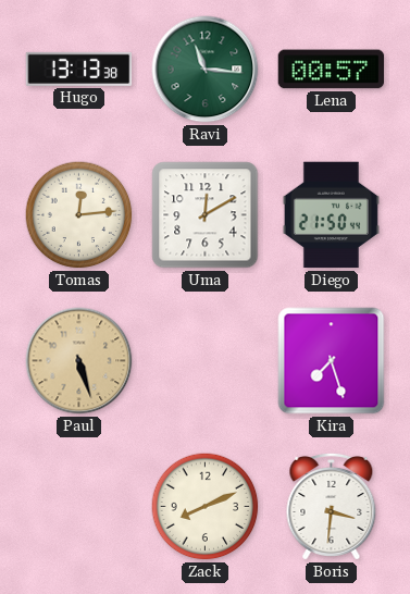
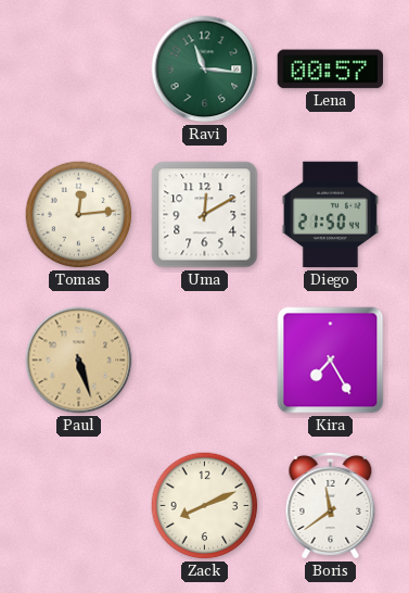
Hugo: 13:13 -> none
Kira: 7:27 -> 7:25
Boris: 3:31 -> 11:39
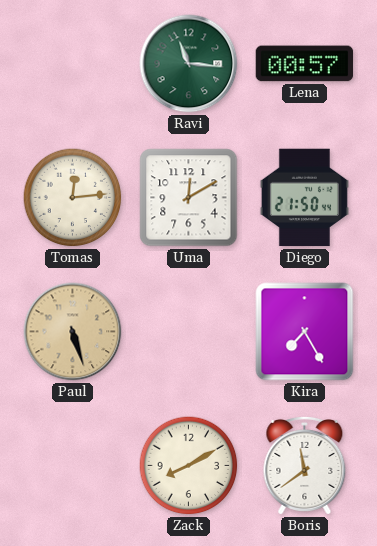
Zack: 8:11 -> 8:10
